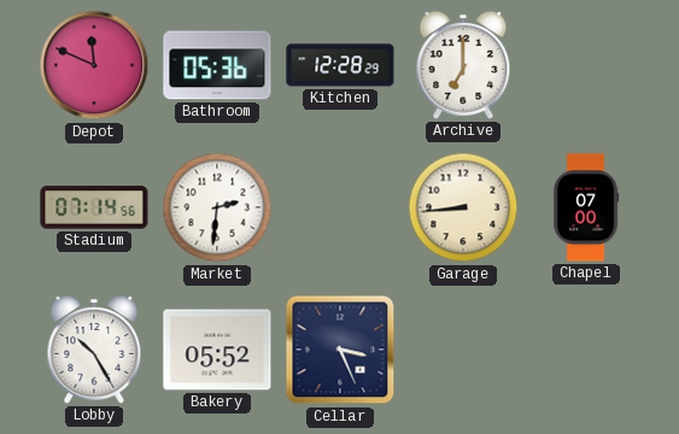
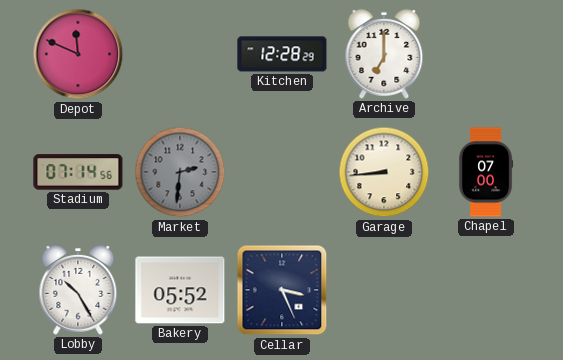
Bathroom: 05:36 -> none
Market dial: white -> grey
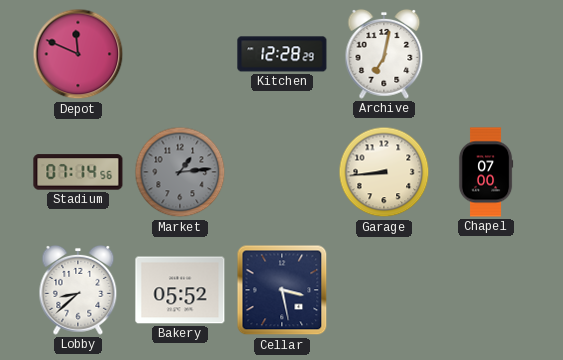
Archive: 7:00 -> 7:02
Market: 2:31 -> 1:14
Lobby: 10:25 -> 8:38
Cellar: 3:26 -> 3:28
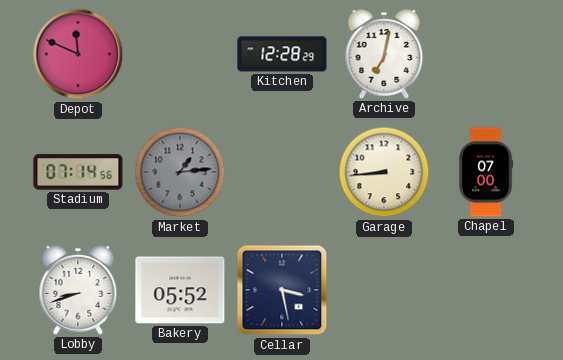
Lobby: 8:38 -> 8:42
